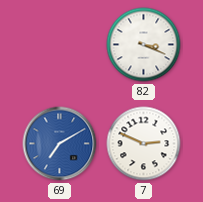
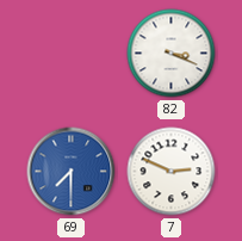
69: 7:10 -> 7:30
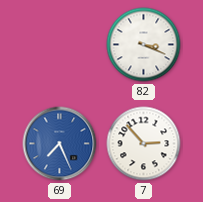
69: 7:30 -> 7:26
7: 2:49 -> 2:53
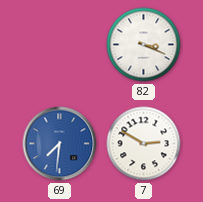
69: 7:26 -> 7:31
7: 2:53 -> 2:50
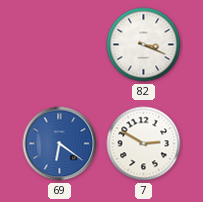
69: 7:31 -> 6:21
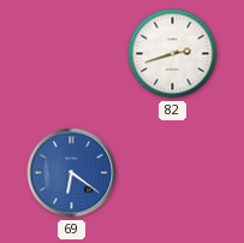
82: 3:19 -> 2:42
7: 2:50 -> none
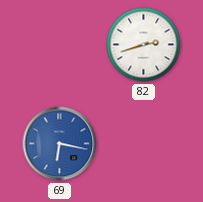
69: 6:21 -> 6:17
